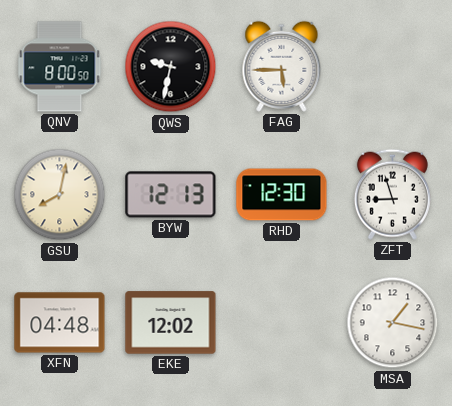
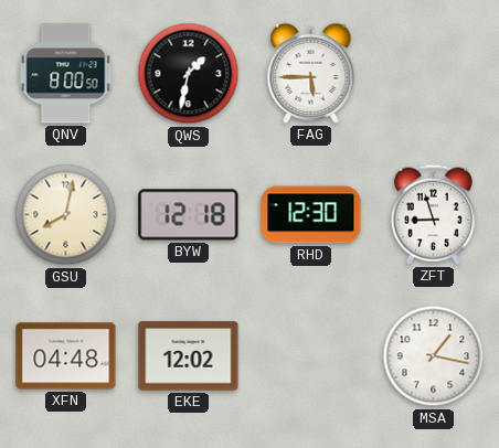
QWS: 9:32 -> 1:32
BYW: 12:13 -> 12:18
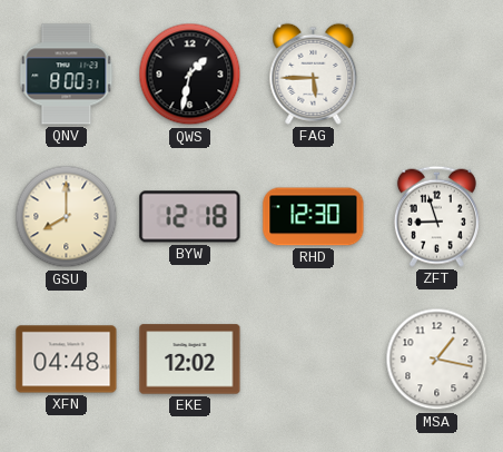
QNV: 8:00:50 -> 8:00:31
GSU: 8:02 -> 8:00
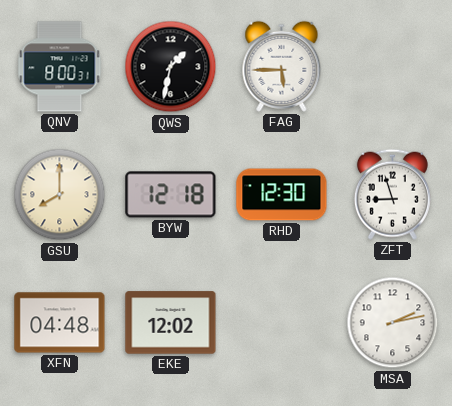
MSA: 1:17 -> 2:13
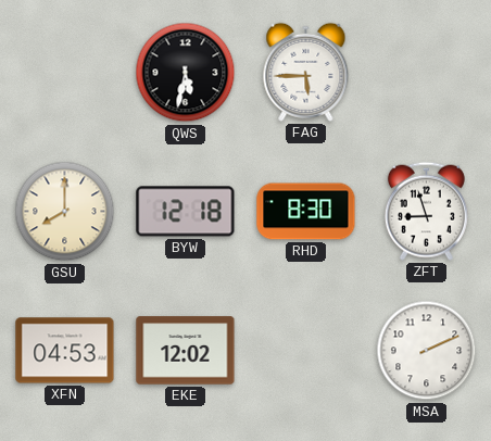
QNV: 8:00 -> none
QWS: 1:32 -> 5:32
RHD: 12:30 -> 8:30
XFN: 04:48 -> 04:53
MSA: 2:13 -> 2:11
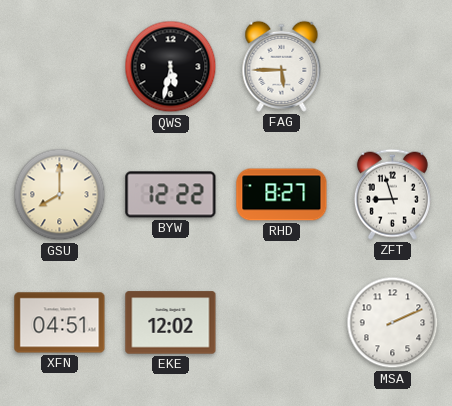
BYW: 12:18 -> 12:22
RHD: 8:30 -> 8:27
XFN: 04:53 -> 04:51
